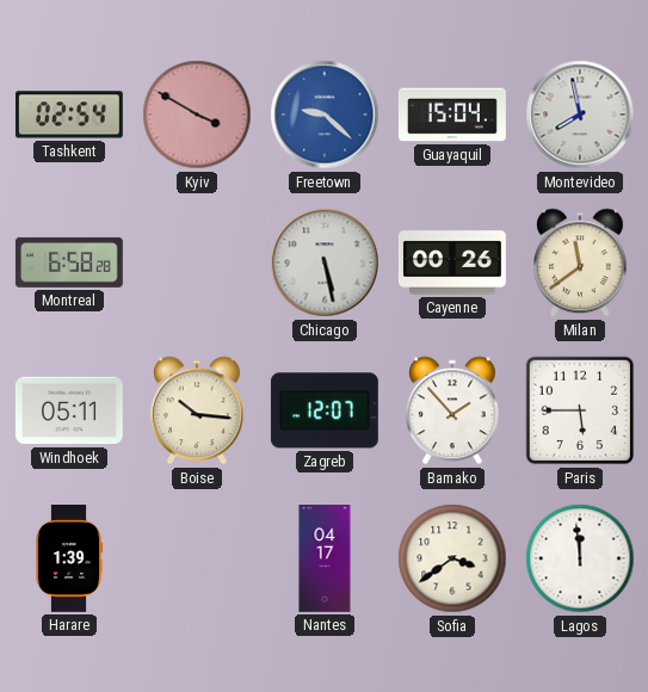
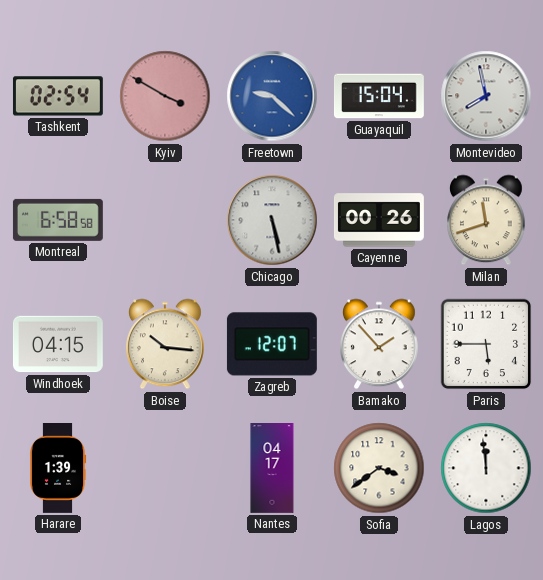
Montreal: 6:58:28 -> 6:58:58
Milan: 11:39 -> 11:42
Windhoek: 05:11 -> 04:15
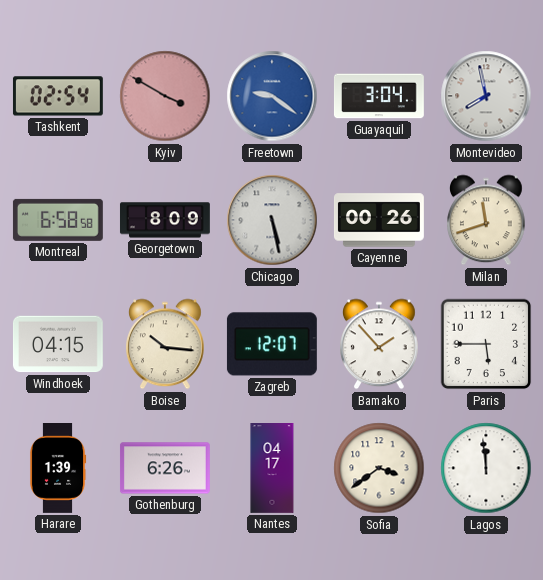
Freetown: 9:22 -> 9:21
Guayaquil: 15:04 -> 3:04
Georgetown: none -> 8:09
Gothenburg: none -> 6:26
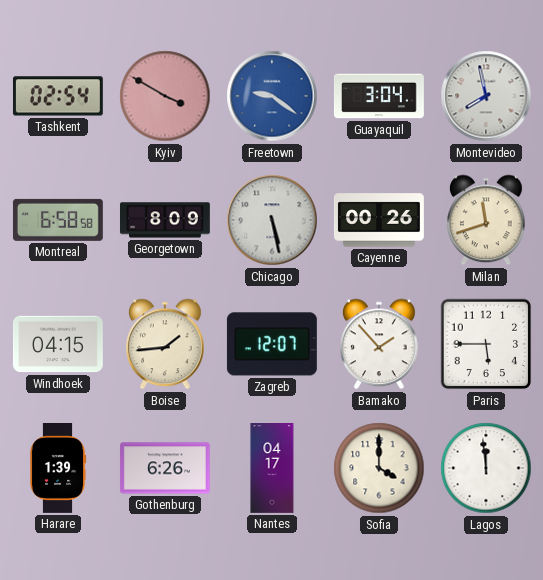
Boise: 10:16 -> 1:44
Sofia: 3:39 -> 4:00
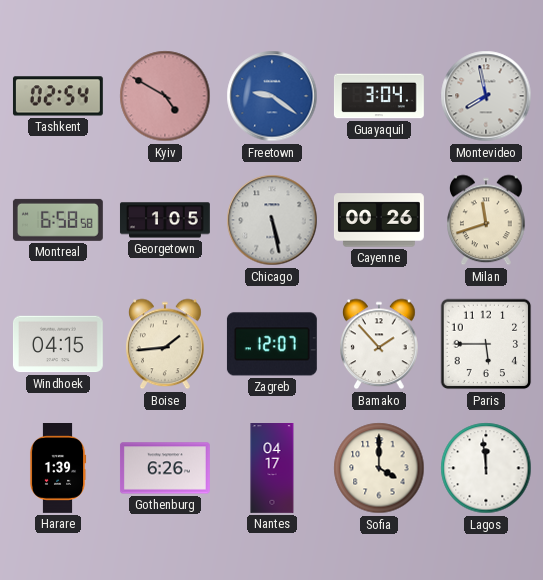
Kyiv: 3:50 -> 4:50
Georgetown: 8:09 -> 1:05
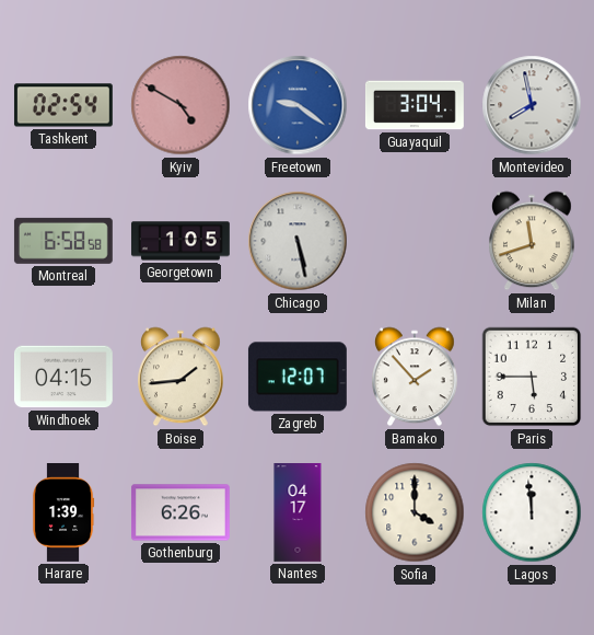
Cayenne: 00:26 -> none
